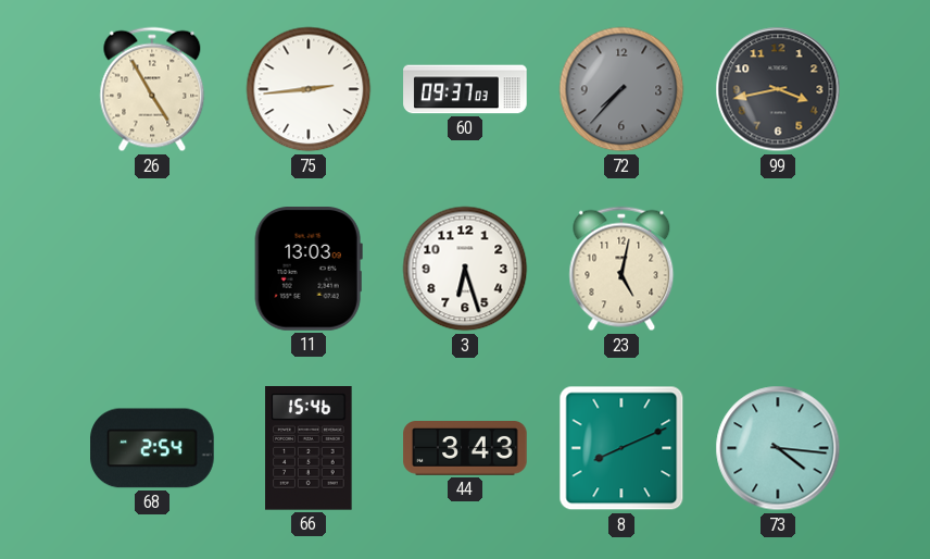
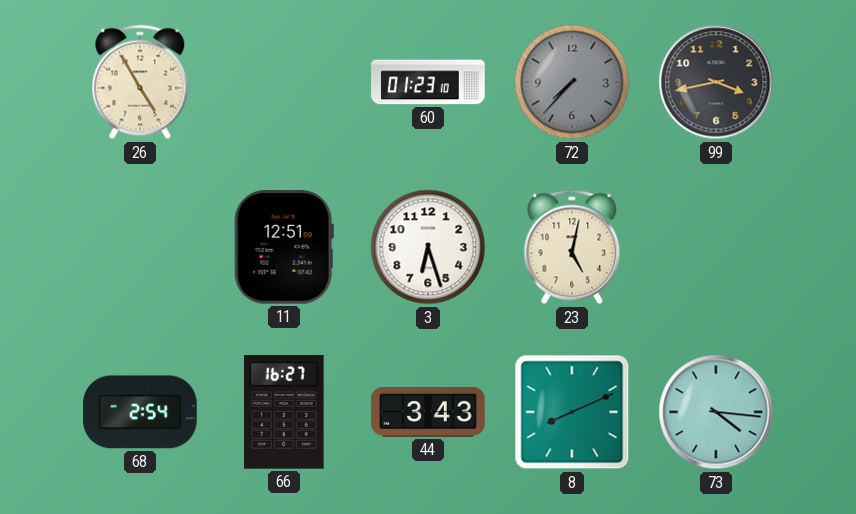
75: 2:44 -> none
60: 09:37 -> 01:23
11: 13:03 -> 12:51
66: 15:46 -> 16:27
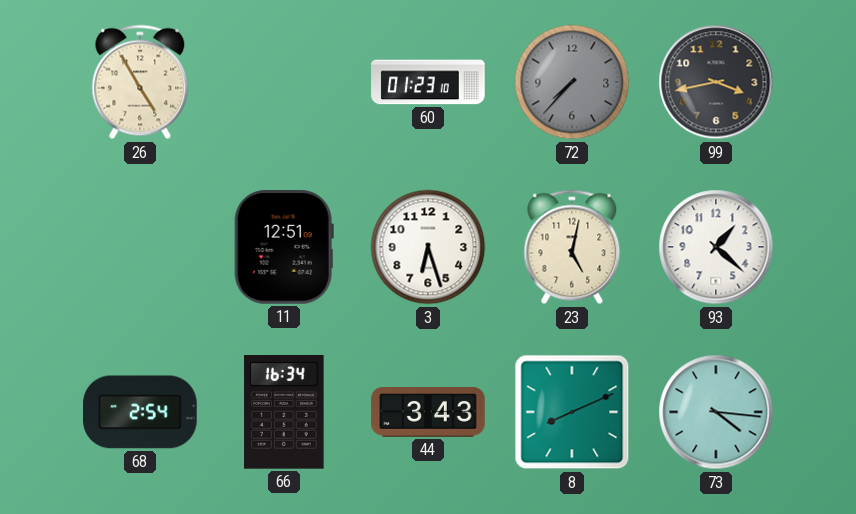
93: none -> 1:22
66: 16:27 -> 16:34
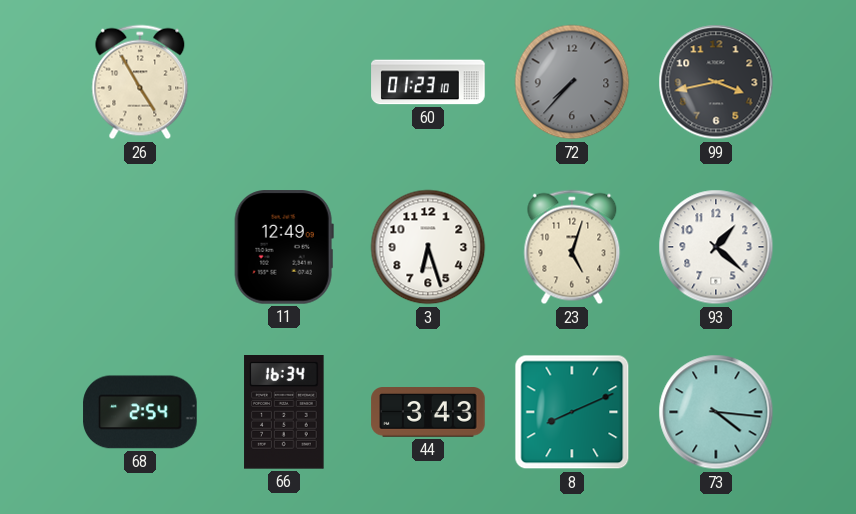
11: 12:51 -> 12:49
23: 5:02 -> 5:03
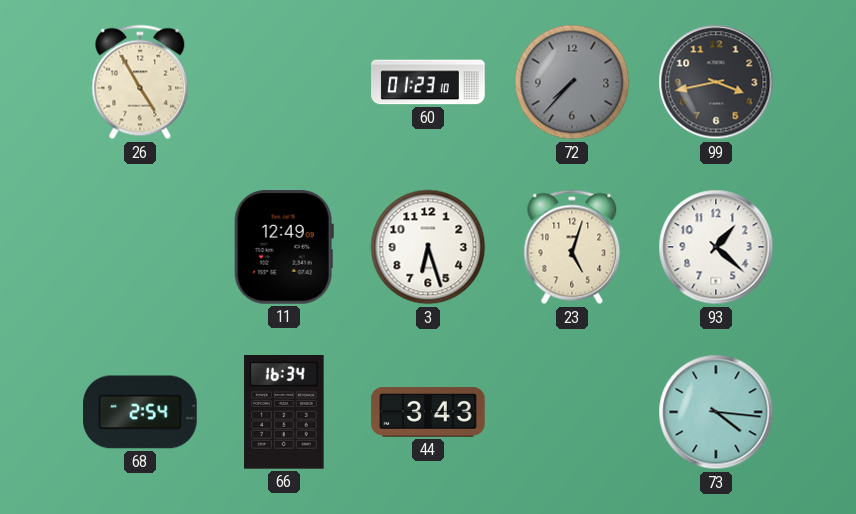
8: 8:11 -> none
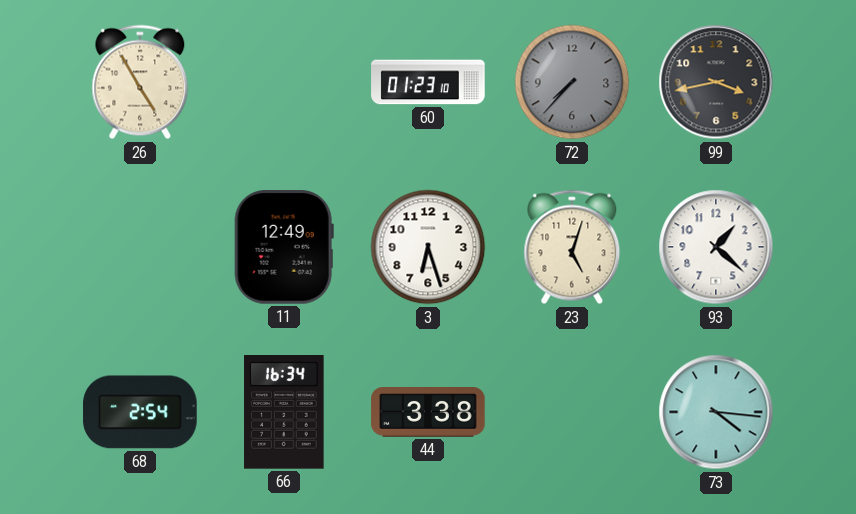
44: 3:43 -> 3:38
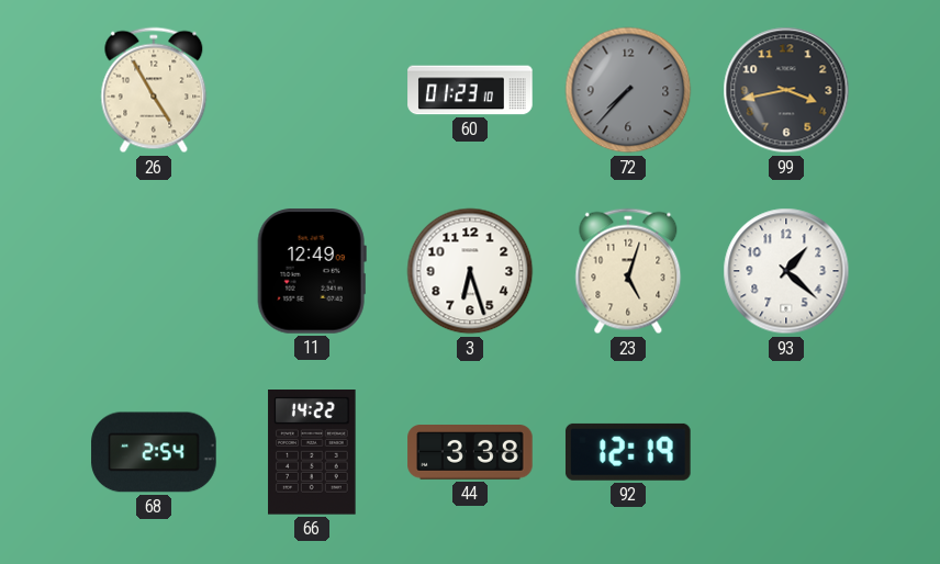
66: 16:34 -> 14:22
92: none -> 12:19
73: 4:16 -> none
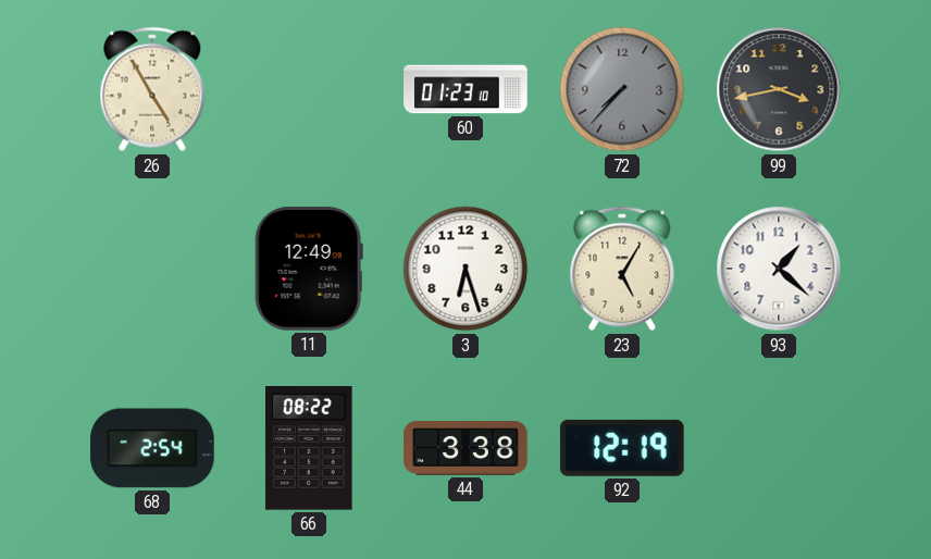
23: 5:03 -> 5:05
66: 14:22 -> 08:22
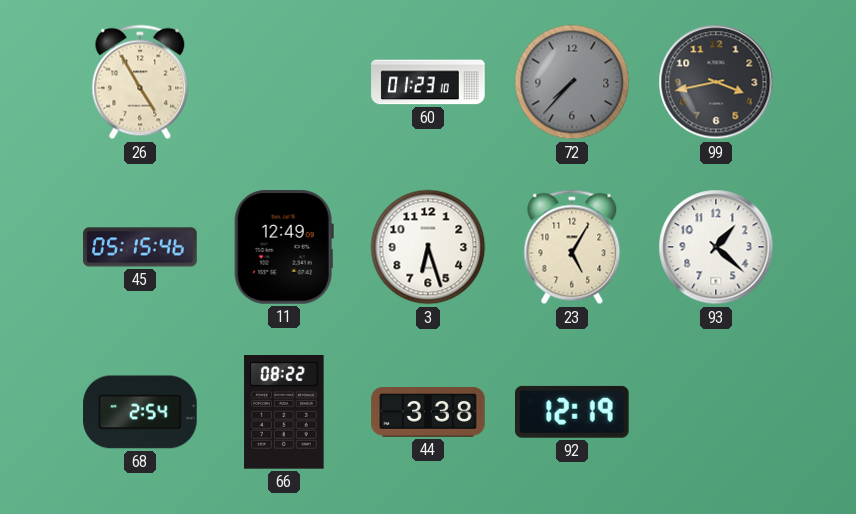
45: none -> 05:15
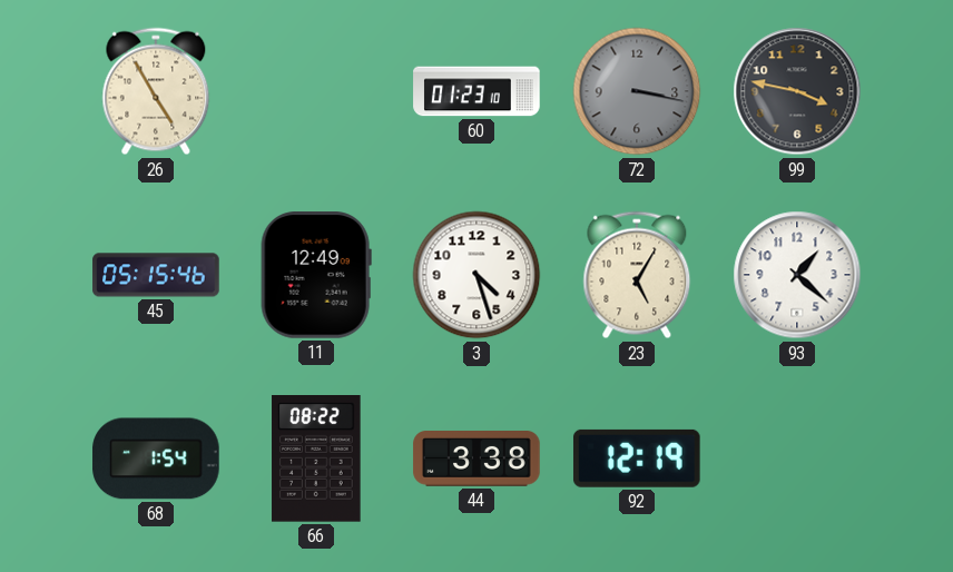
72: 7:37 -> 3:17
99: 3:43 -> 3:47
3: 6:27 -> 4:27
68: 2:54 -> 1:54
